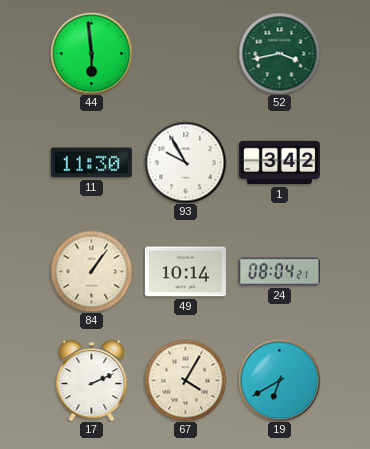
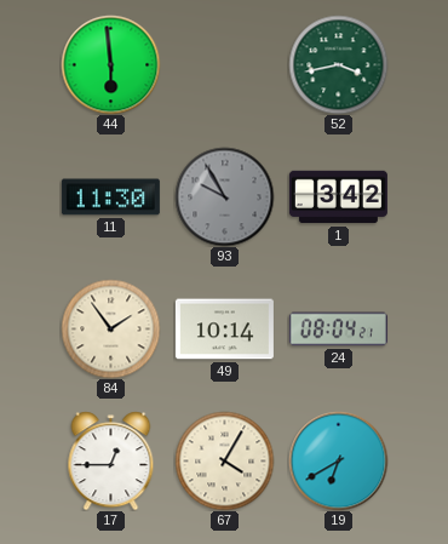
93 dial: white -> grey
84: 1:06 -> 1:54
17: 2:11 -> 12:45
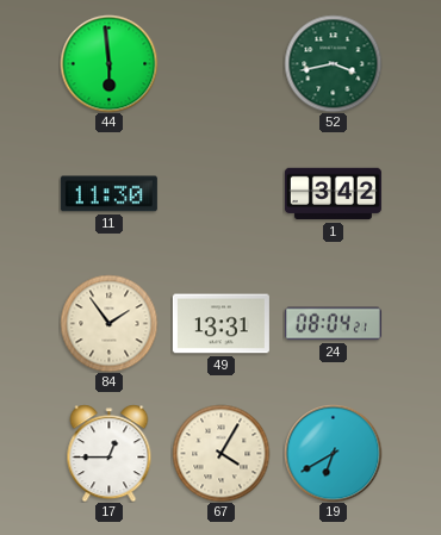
93: 9:55 -> none
49: 10:14 -> 13:31
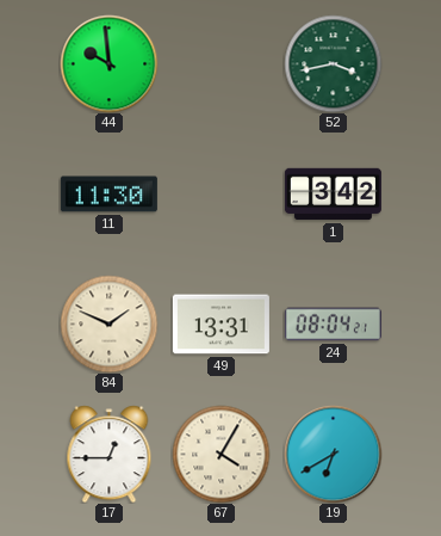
44: 5:59 -> 9:59
84: 1:54 -> 1:49
